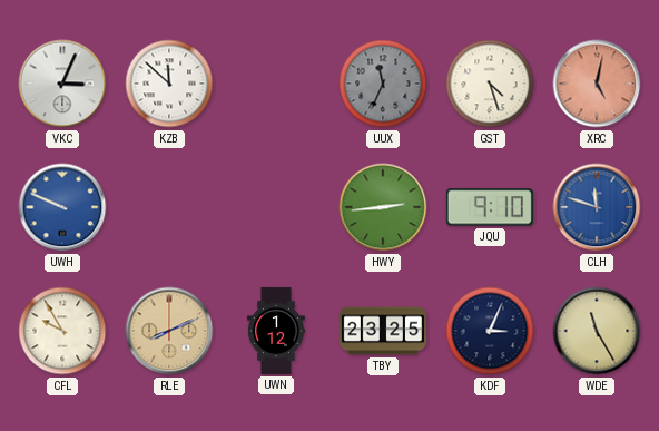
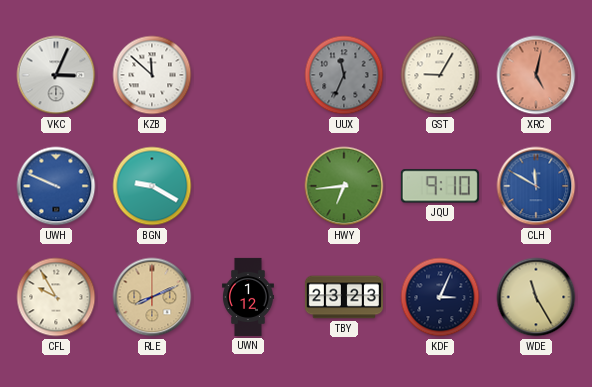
GST: 4:27 -> 9:05
BGN: none -> 9:20
HWY: 2:44 -> 6:44
CLH: 11:48 -> 11:50
TBY: 23:25 -> 23:23
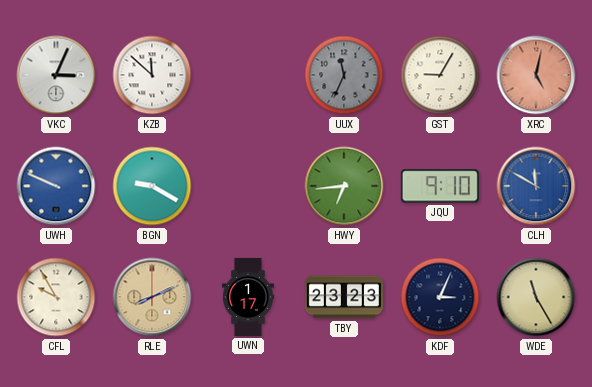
UWN: 1:12 -> 1:17
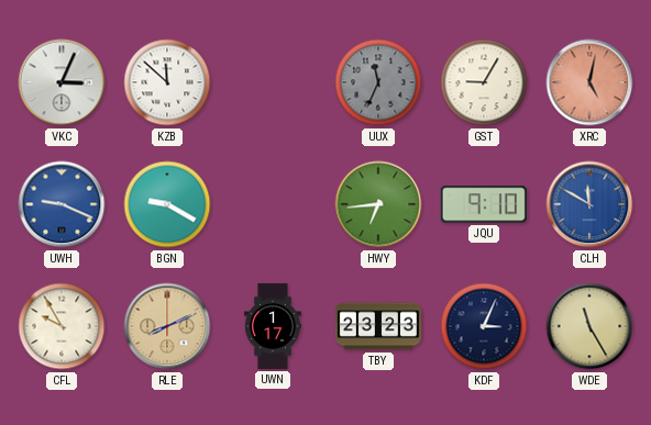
UWH: 9:49 -> 9:19
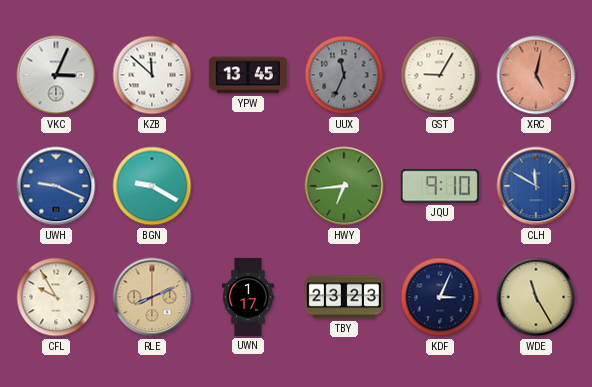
YPW: none -> 13:45
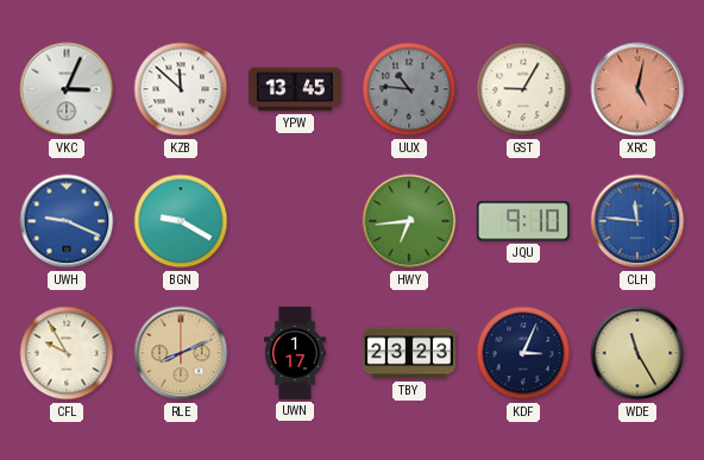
UUX: 11:34 -> 10:46
CLH: 11:50 -> 11:46
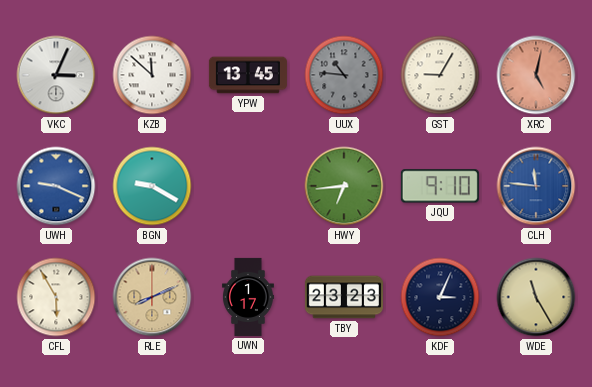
CFL: 9:55 -> 5:55
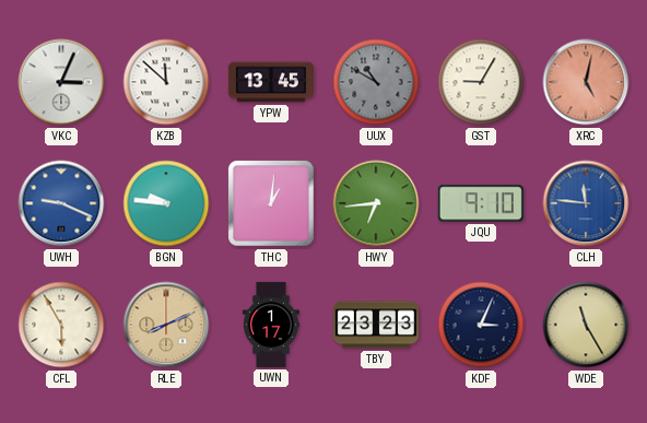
UUX: 10:46 -> 10:50
BGN: 9:20 -> 9:46
THC: none -> 1:01
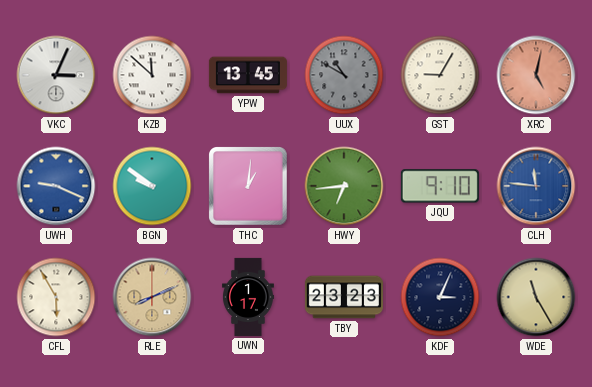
BGN: 9:46 -> 9:51
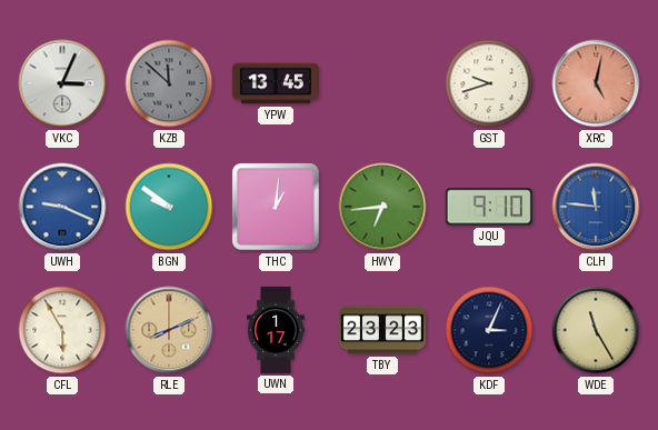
KZB dial: white -> grey
UUX: 10:50 -> none
GST: 9:05 -> 9:42
